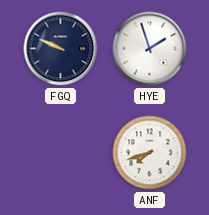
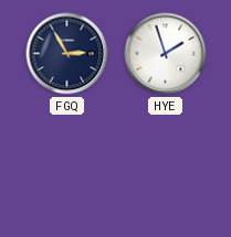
FGQ: 9:49 -> 2:55
ANF: 7:42 -> none
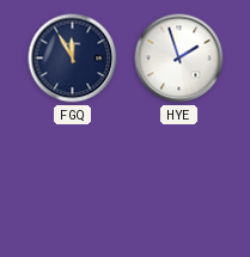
FGQ: 2:55 -> 11:55
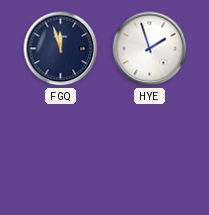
FGQ: 11:55 -> 11:57
